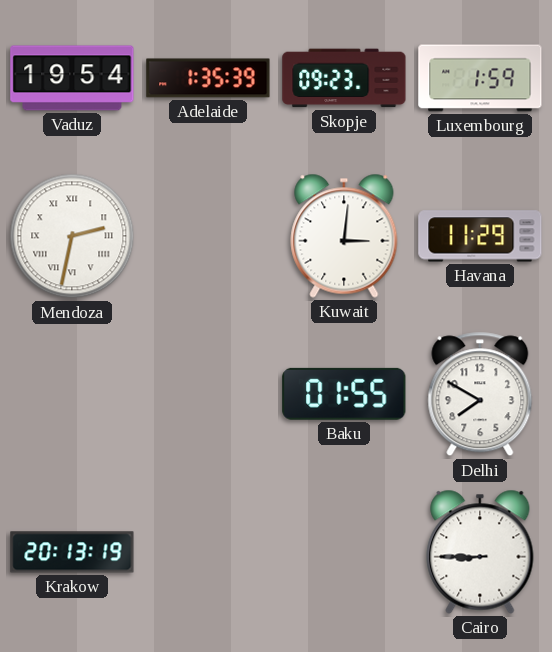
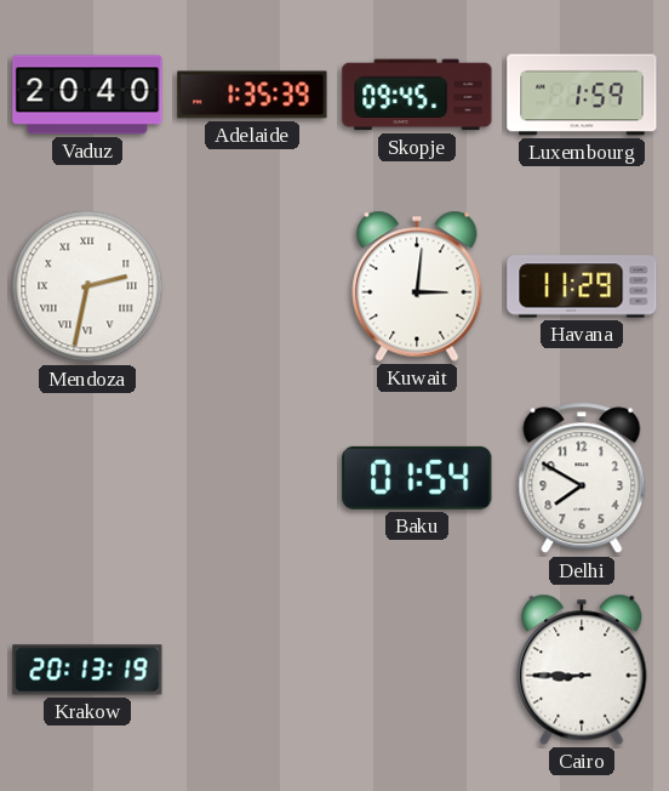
Vaduz: 19:54 -> 20:40
Skopje: 09:23 -> 09:45
Baku: 01:55 -> 01:54
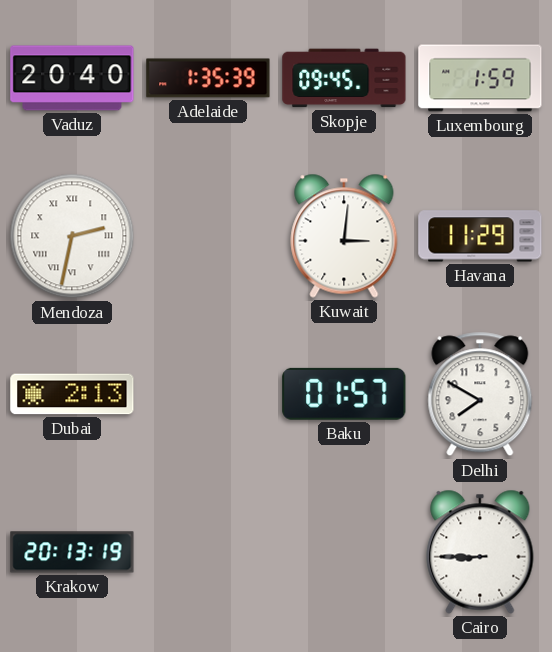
Dubai: none -> 2:13
Baku: 01:54 -> 01:57
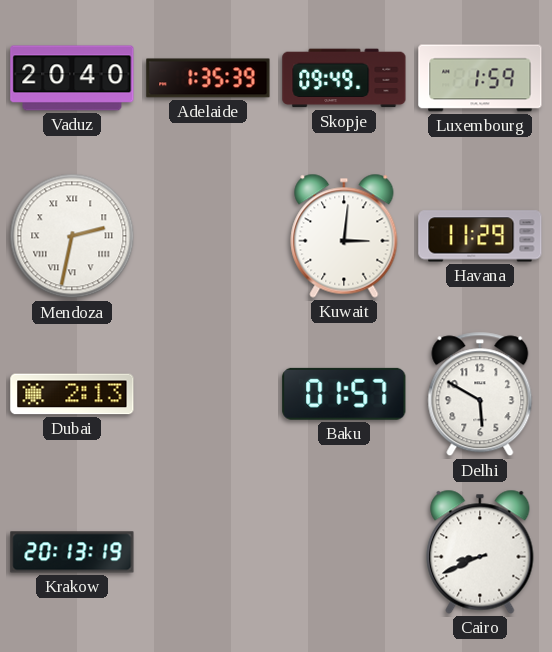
Skopje: 09:45 -> 09:49
Delhi: 7:50 -> 5:50
Cairo: 8:45 -> 8:41
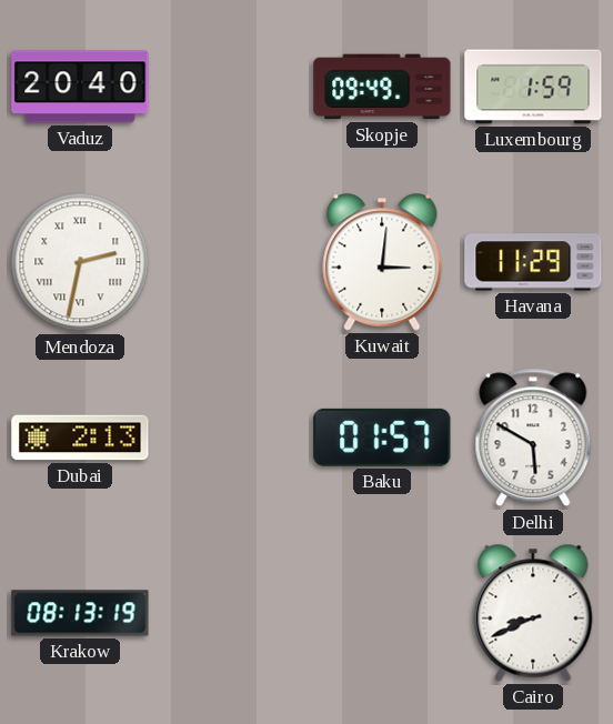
Adelaide: 1:35 -> none
Krakow: 20:13 -> 08:13
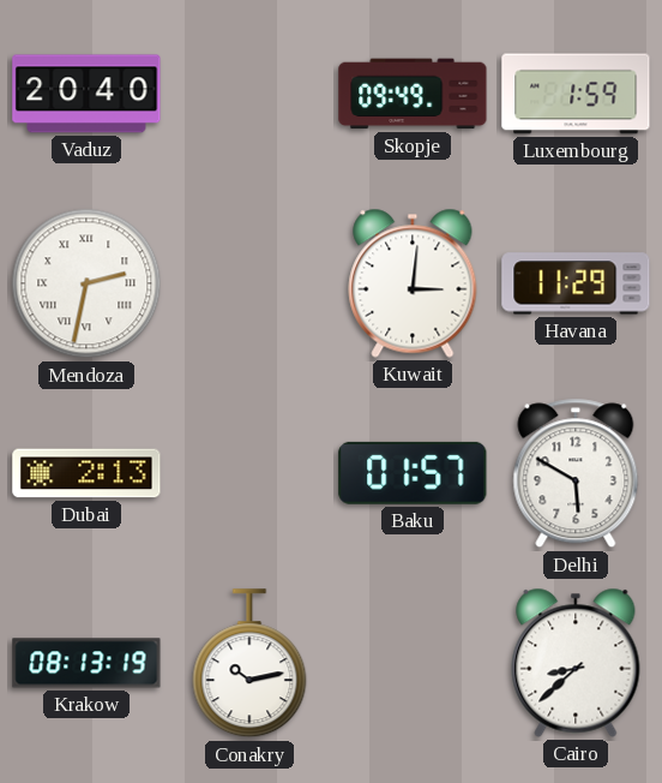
Conakry: none -> 10:13
Cairo: 8:41 -> 8:38
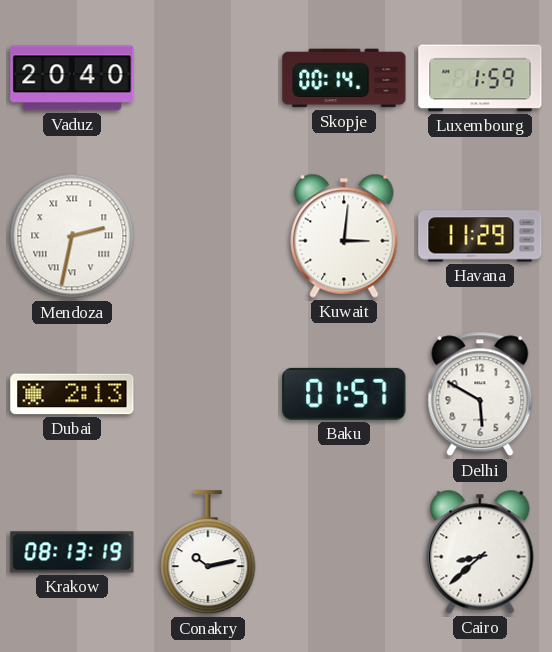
Skopje: 09:49 -> 00:14
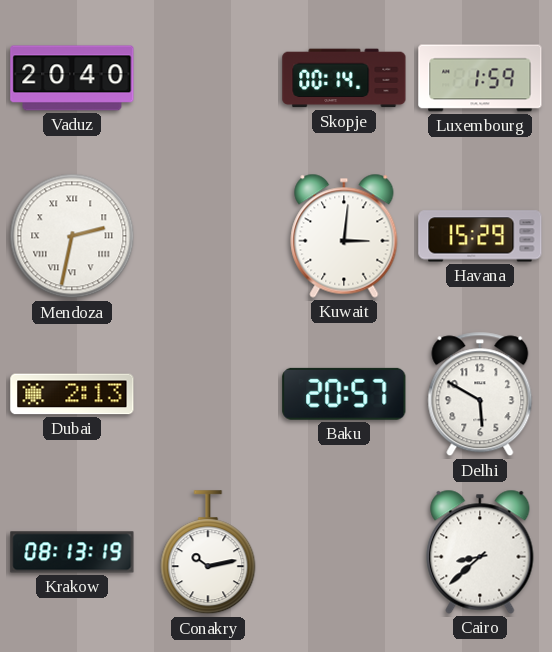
Havana: 11:29 -> 15:29
Baku: 01:57 -> 20:57
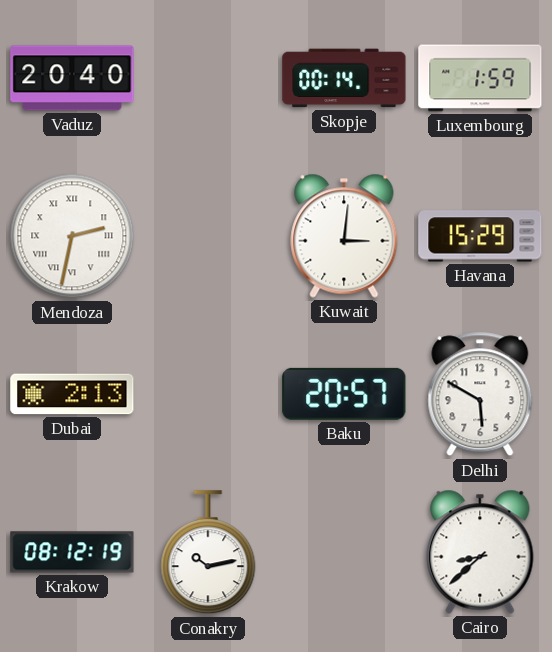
Krakow: 08:13 -> 08:12
